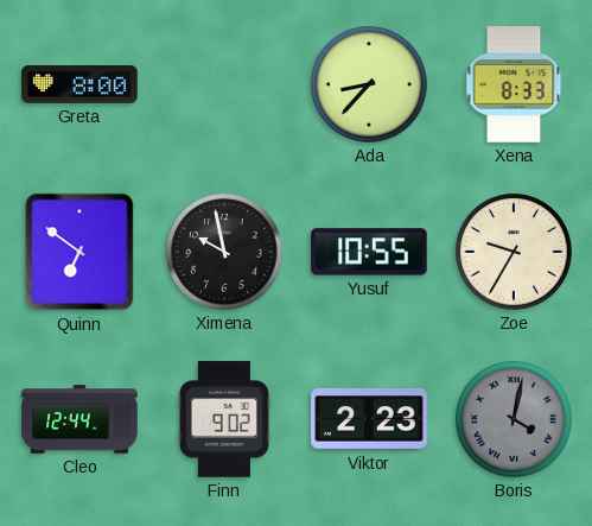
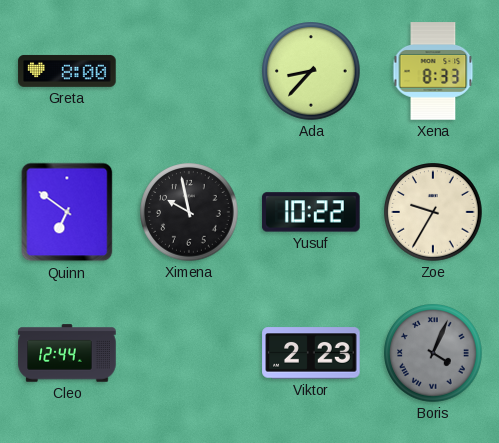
Yusuf: 10:55 -> 10:22
Finn: 9:02 -> none
Boris: 4:02 -> 4:04
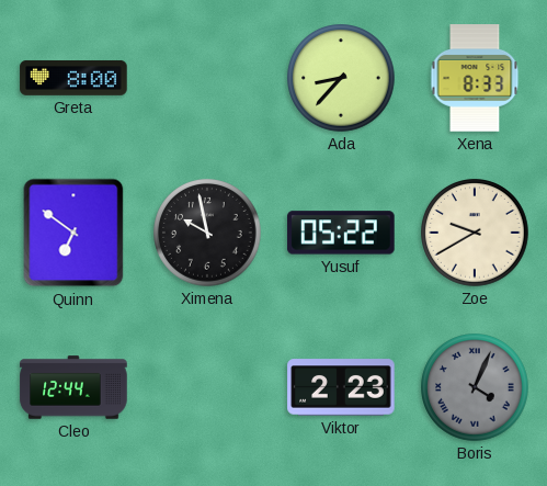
Yusuf: 10:22 -> 05:22
Zoe: 9:35 -> 9:40
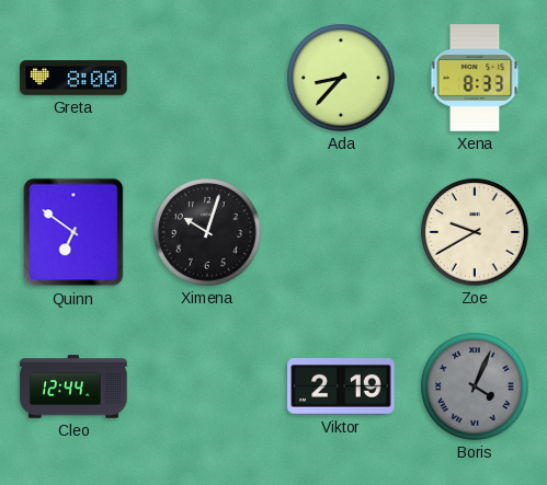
Ximena: 9:58 -> 10:03
Yusuf: 05:22 -> none
Viktor: 2:23 -> 2:19
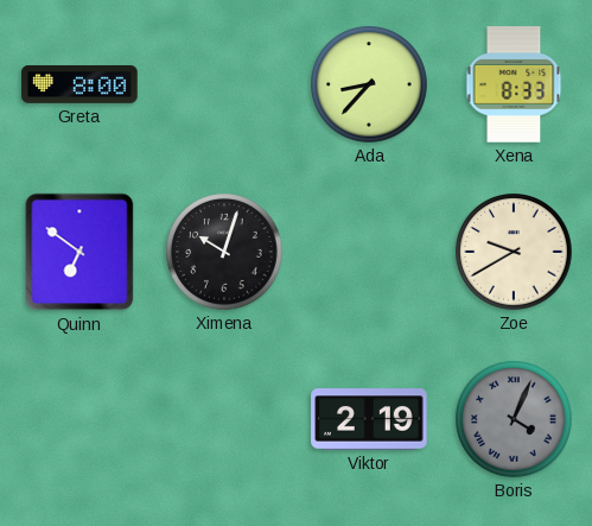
Cleo: 12:44 -> none
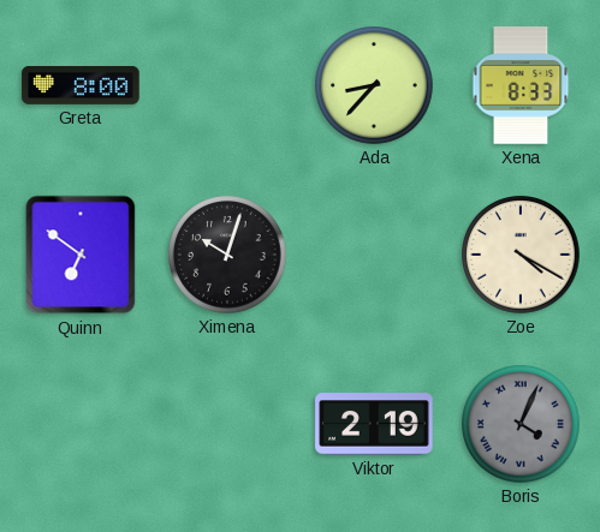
Zoe: 9:40 -> 4:20
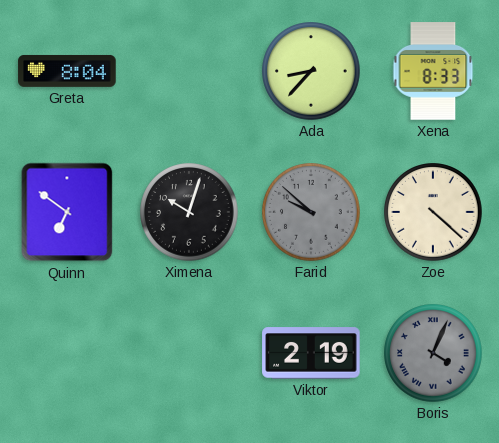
Greta: 8:00 -> 8:04
Farid: none -> 9:52
Zoe: 4:20 -> 4:22
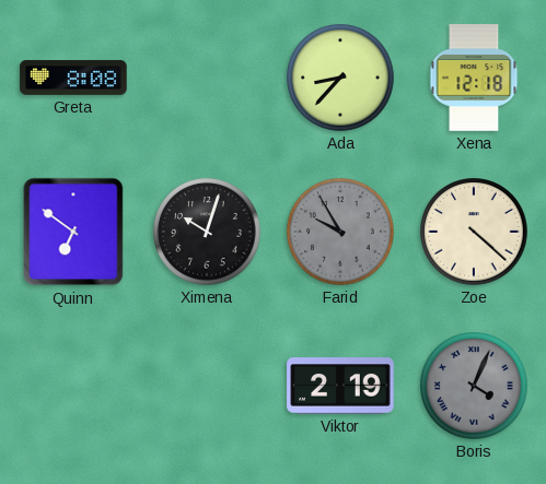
Greta: 8:04 -> 8:08
Xena: 8:33 -> 12:18
Farid: 9:52 -> 9:55
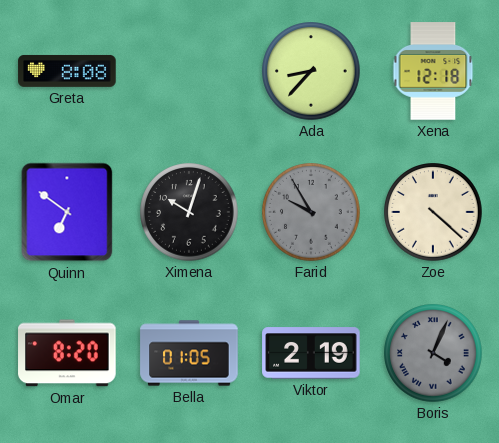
Omar: none -> 8:20
Bella: none -> 01:05
